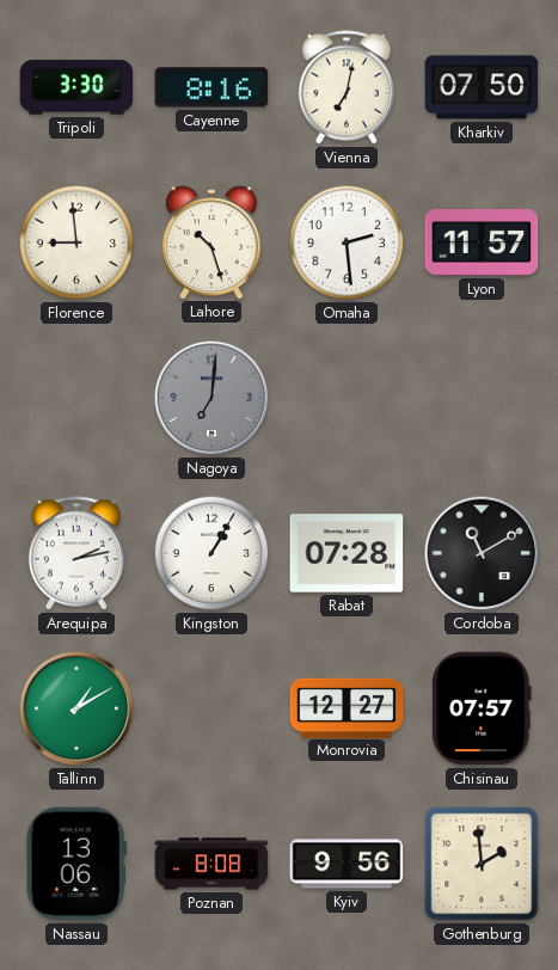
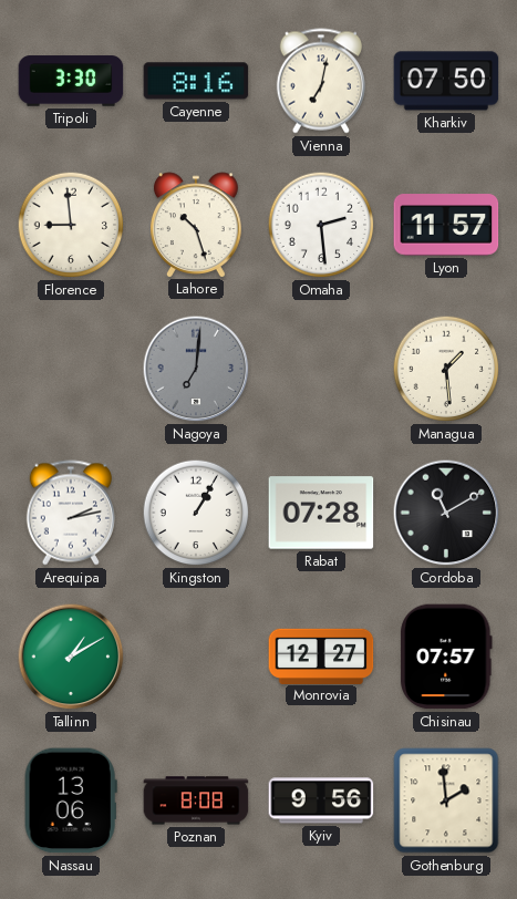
Managua: none -> 1:29
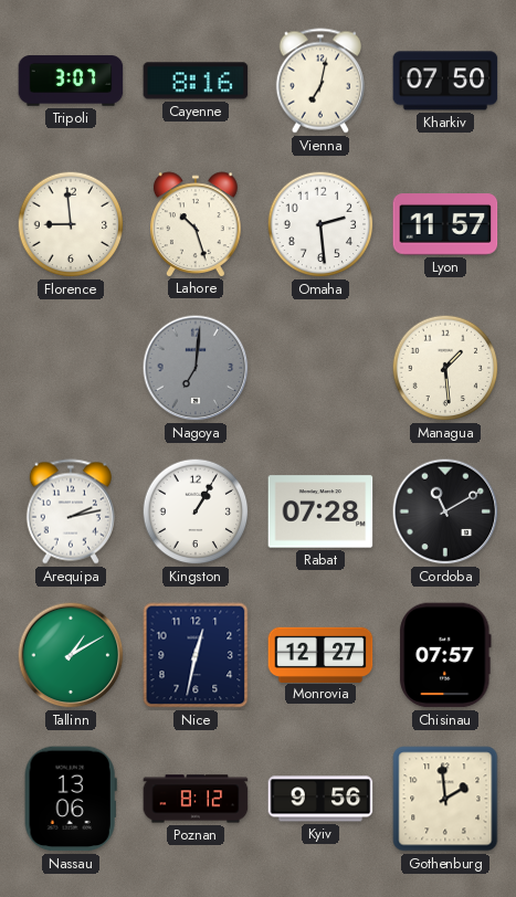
Tripoli: 3:30 -> 3:07
Nice: none -> 12:32
Poznan: 8:08 -> 8:12
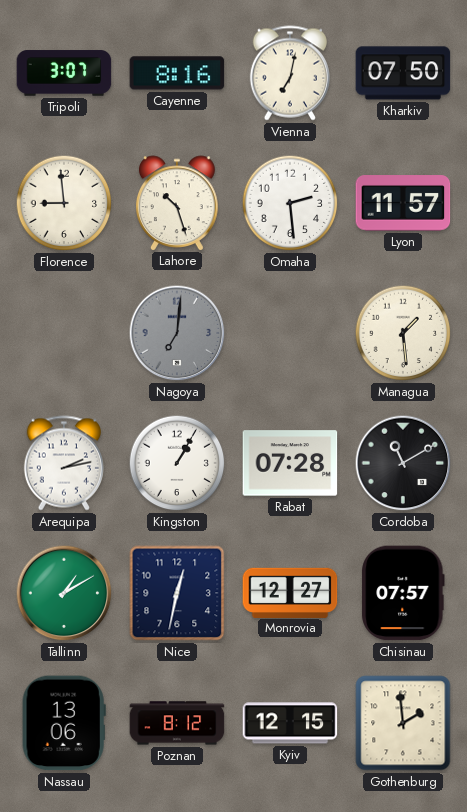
Kyiv: 9:56 -> 12:15
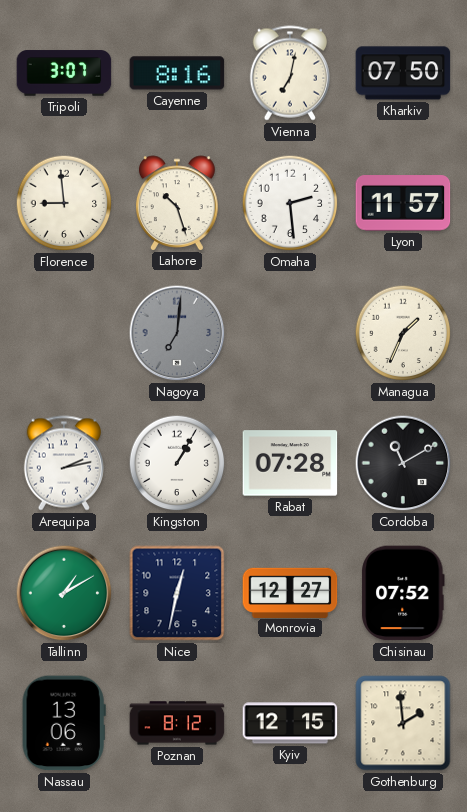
Managua: 1:29 -> 1:34
Chisinau: 07:57 -> 07:52
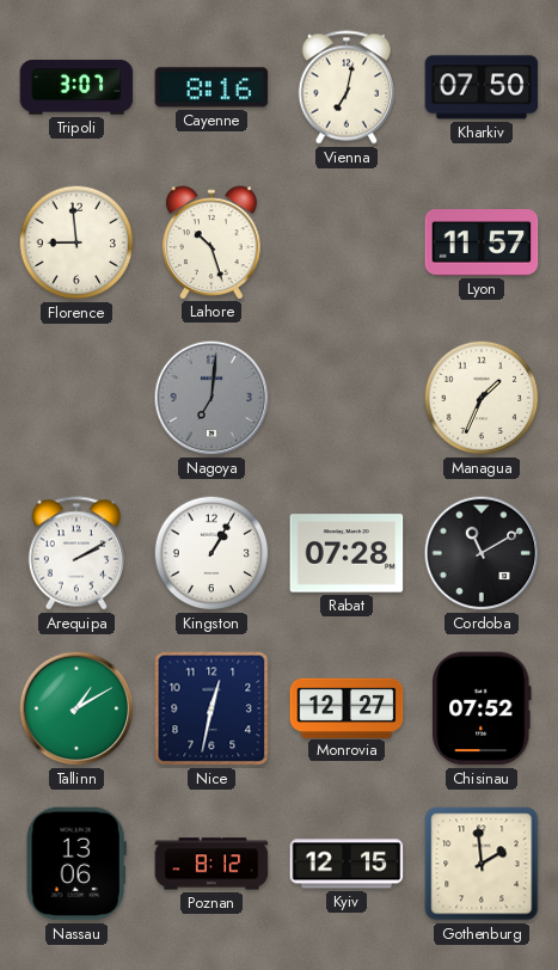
Omaha: 2:29 -> none
Arequipa: 2:13 -> 2:10
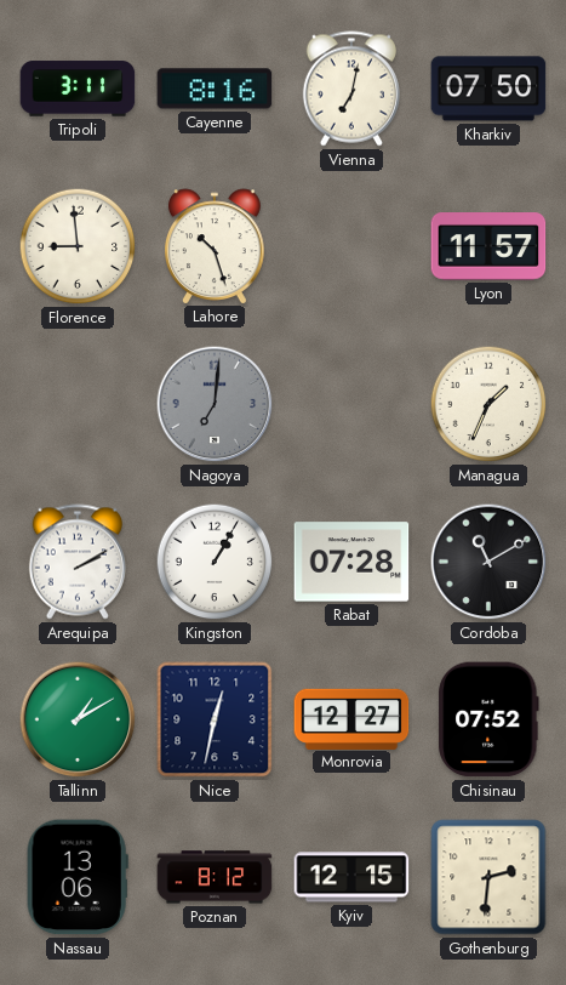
Tripoli: 3:07 -> 3:11
Gothenburg: 1:59 -> 2:31
